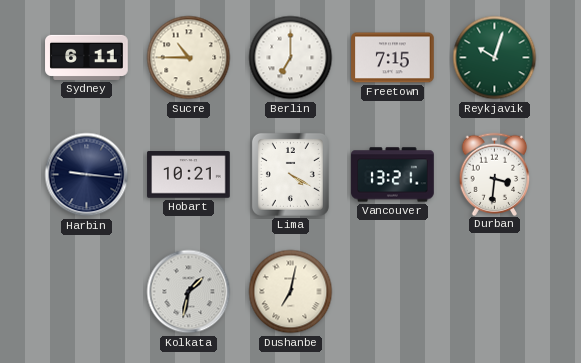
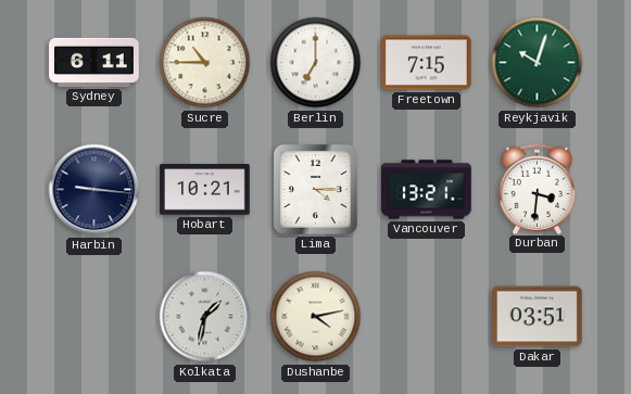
Lima: 4:20 -> 4:15
Dushanbe: 7:02 -> 4:13
Dakar: none -> 03:51
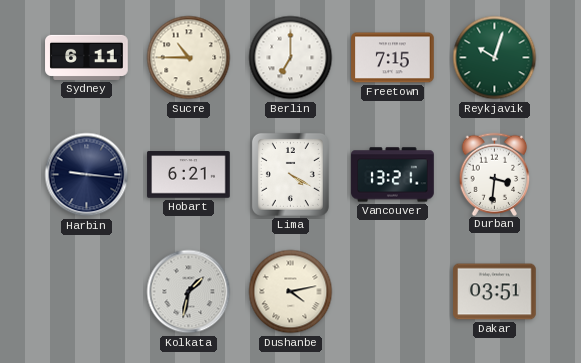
Hobart: 10:21 -> 6:21
Lima: 4:15 -> 4:20
